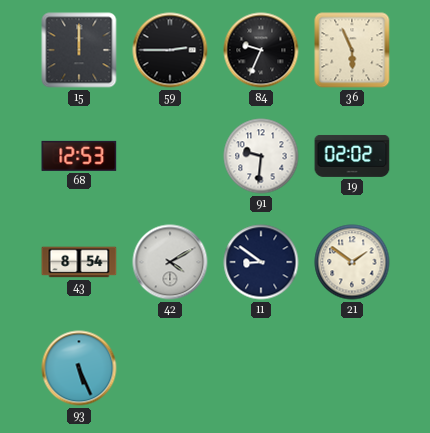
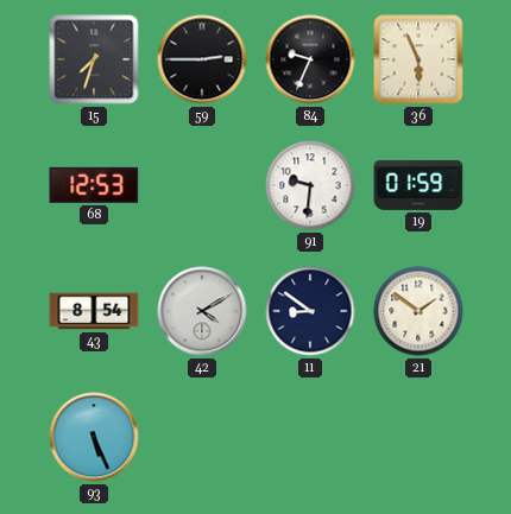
15: 12:00 -> 7:33
19: 02:02 -> 01:59
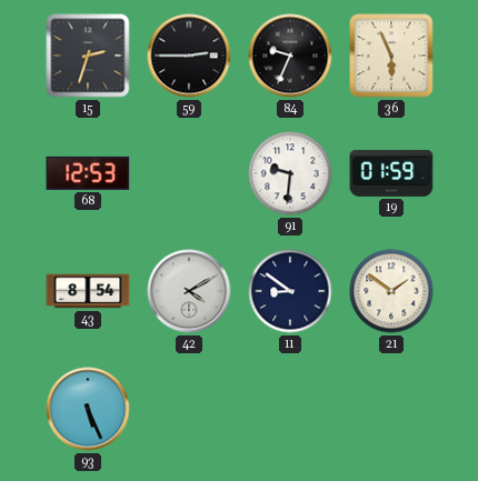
15: 7:33 -> 2:33
